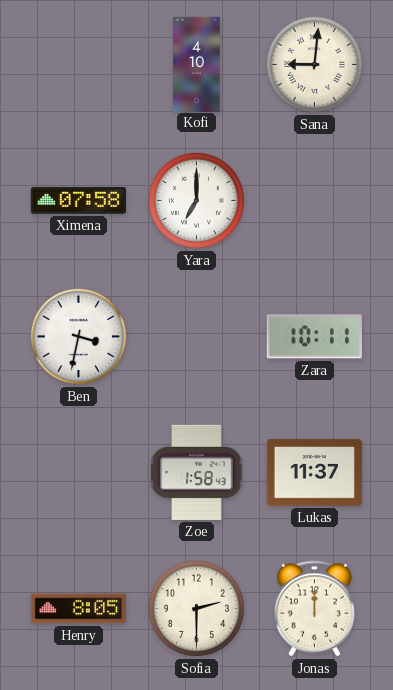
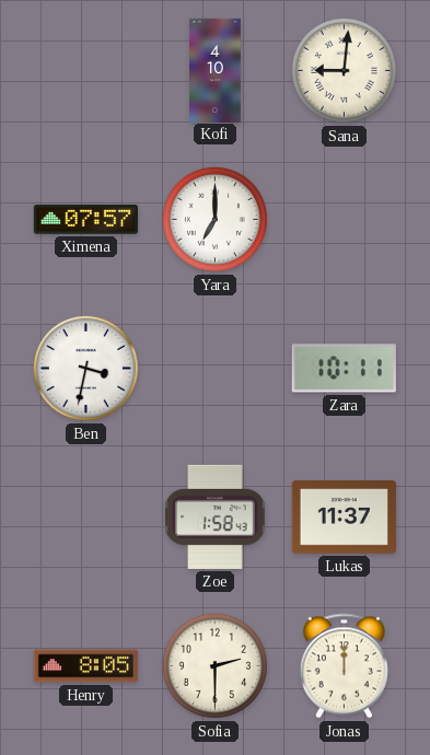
Ximena: 07:58 -> 07:57
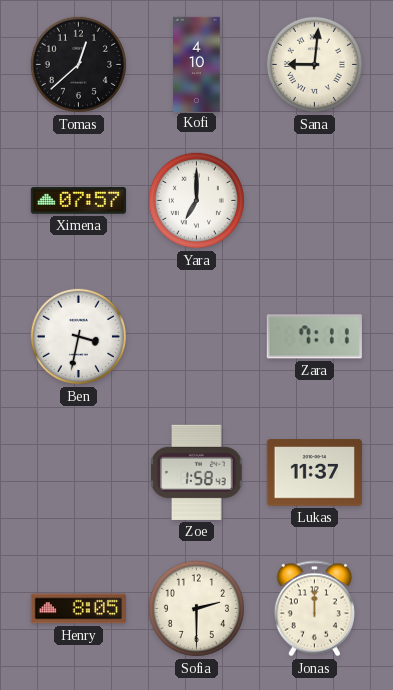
Tomas: none -> 12:38
Zara: 10:11 -> 7:11
